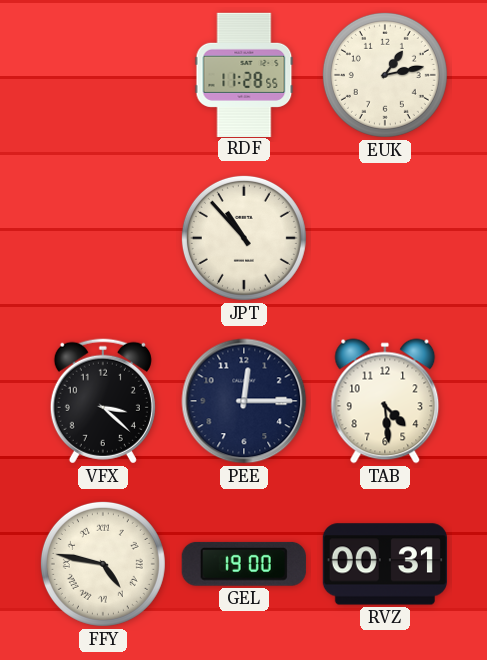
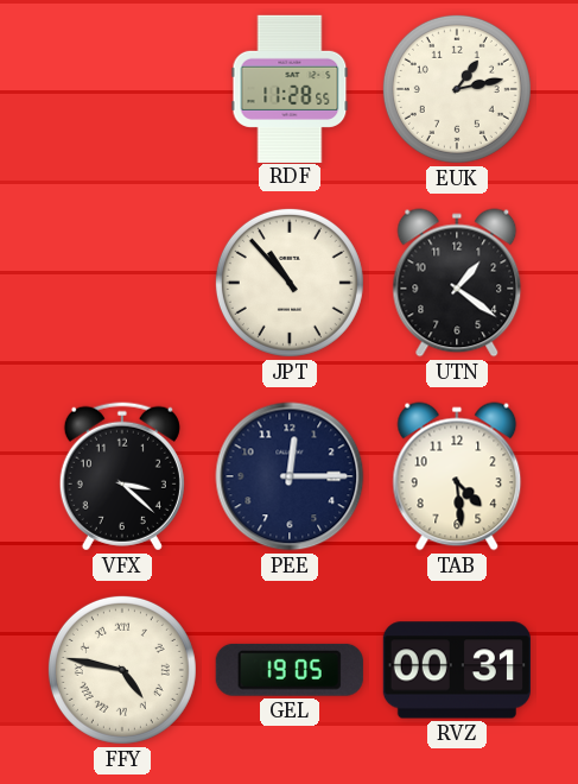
UTN: none -> 1:21
GEL: 19:00 -> 19:05
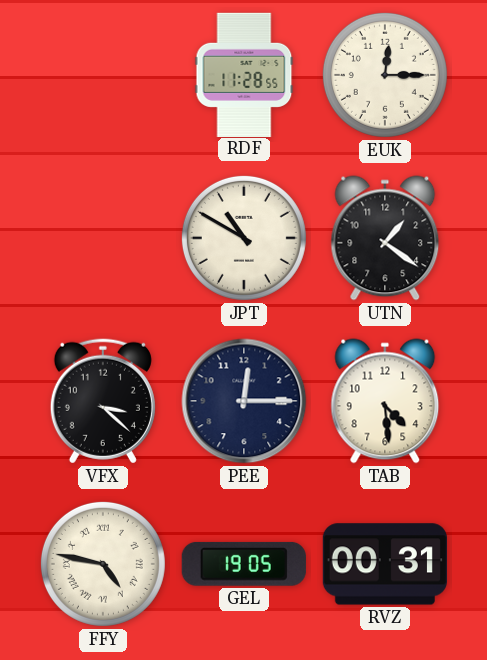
EUK: 1:13 -> 12:15
JPT: 10:53 -> 10:50
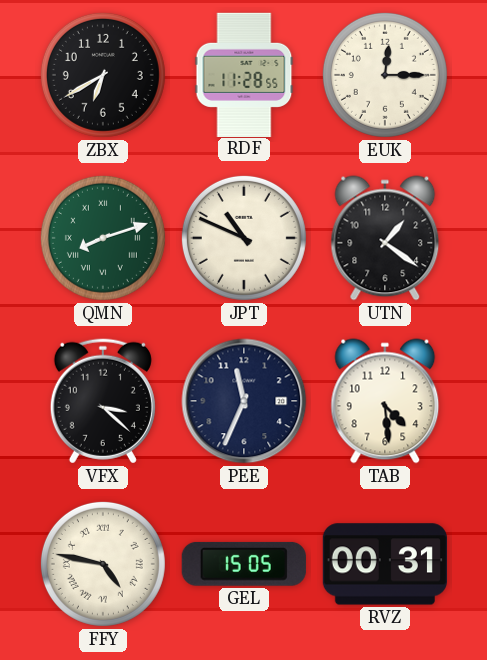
ZBX: none -> 6:40
QMN: none -> 8:12
JPT: 10:50 -> 10:49
PEE: 12:15 -> 11:34
GEL: 19:05 -> 15:05
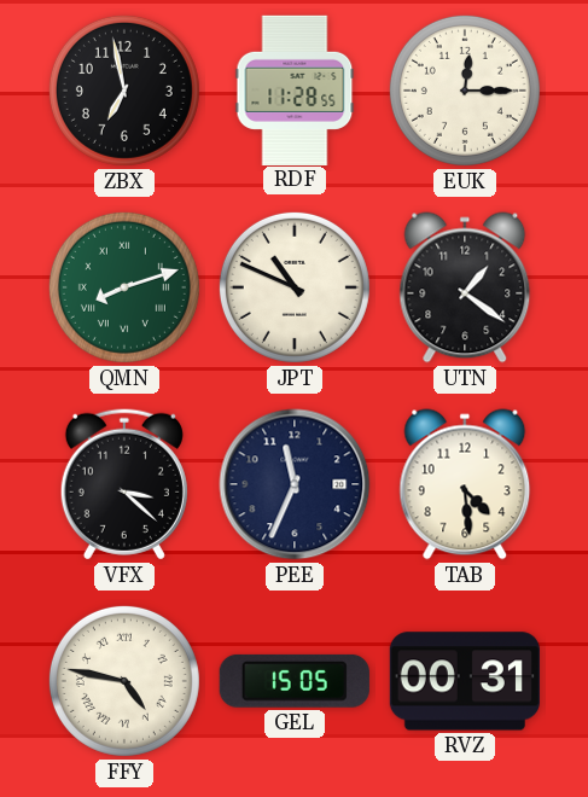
ZBX: 6:40 -> 6:58
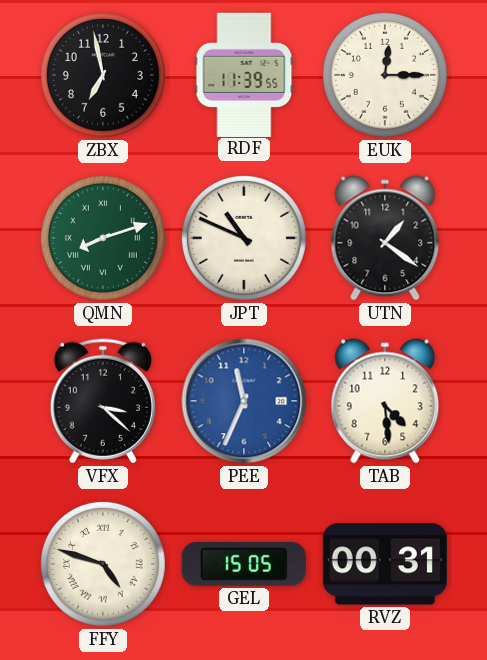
RDF: 11:28 -> 11:39
PEE dial: navy -> blue
FFY: 4:47 -> 4:48
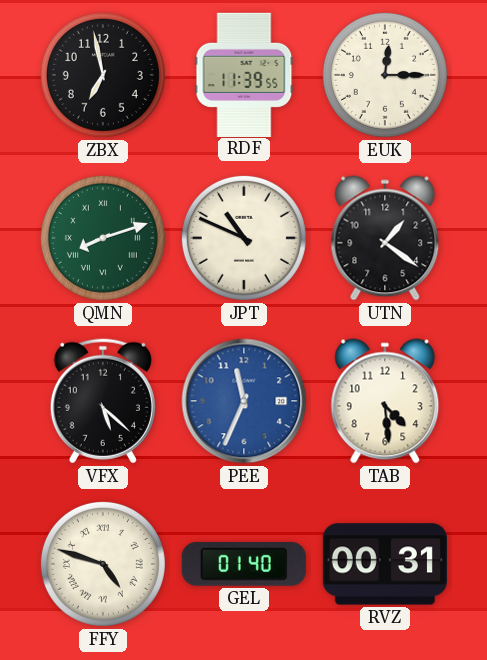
VFX: 3:22 -> 5:22
GEL: 15:05 -> 01:40
